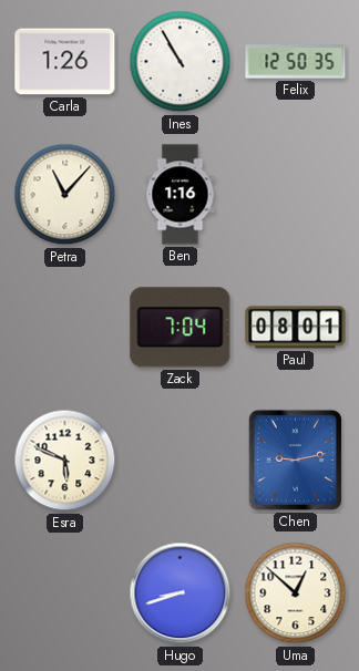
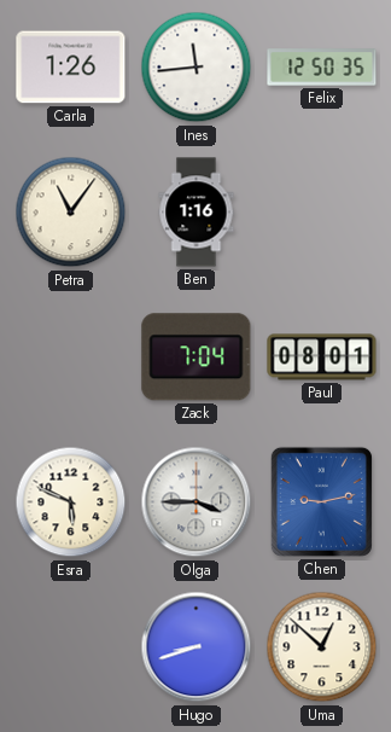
Ines: 10:55 -> 11:44
Petra: 11:07 -> 11:06
Olga: none -> 3:45
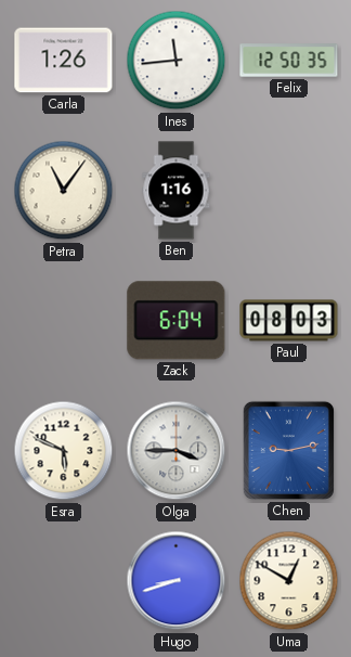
Zack: 7:04 -> 6:04
Paul: 08:01 -> 08:03
Uma: 12:52 -> 12:50
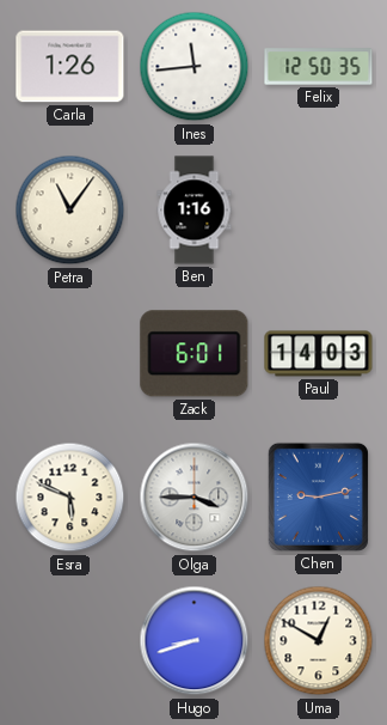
Zack: 6:04 -> 6:01
Paul: 08:03 -> 14:03
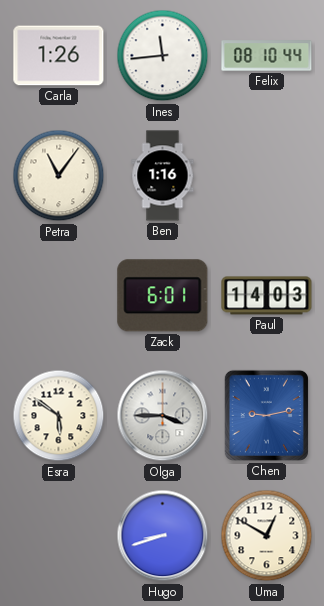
Felix: 12:50 -> 08:10
Esra: 5:49 -> 5:51
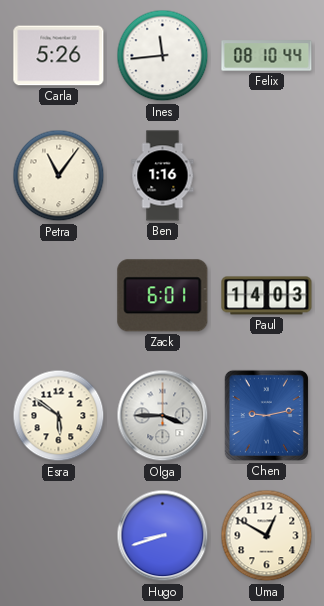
Carla: 1:26 -> 5:26
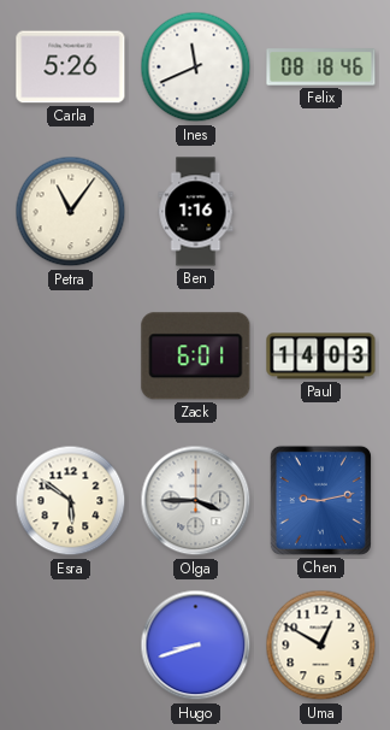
Ines: 11:44 -> 11:41
Felix: 08:10 -> 08:18
